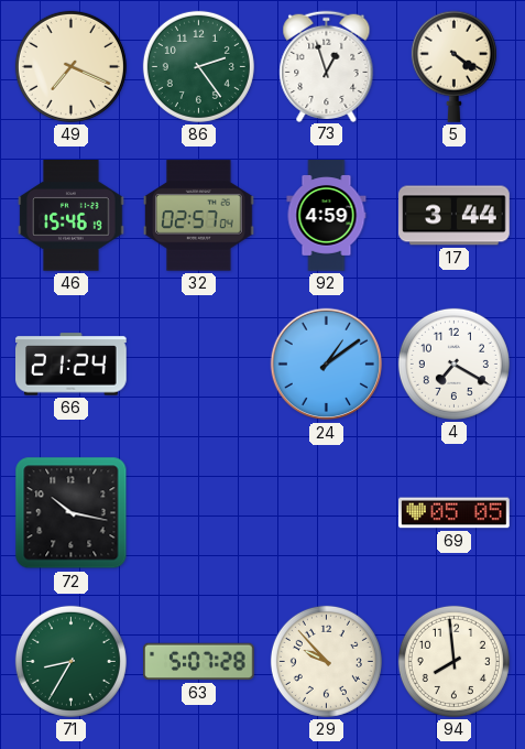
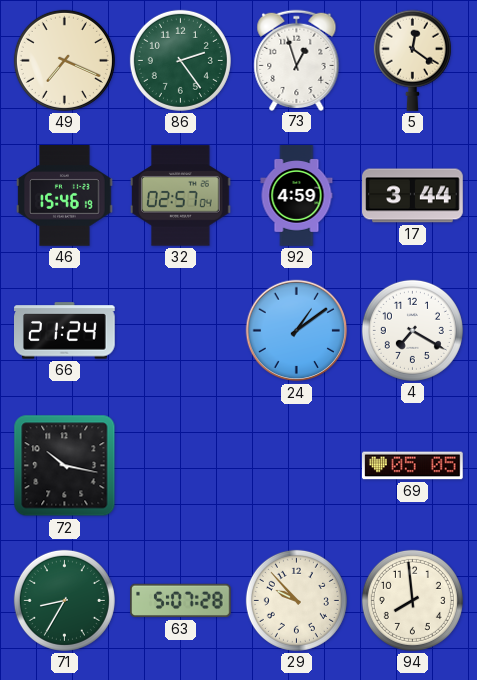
5: 4:21 -> 12:21
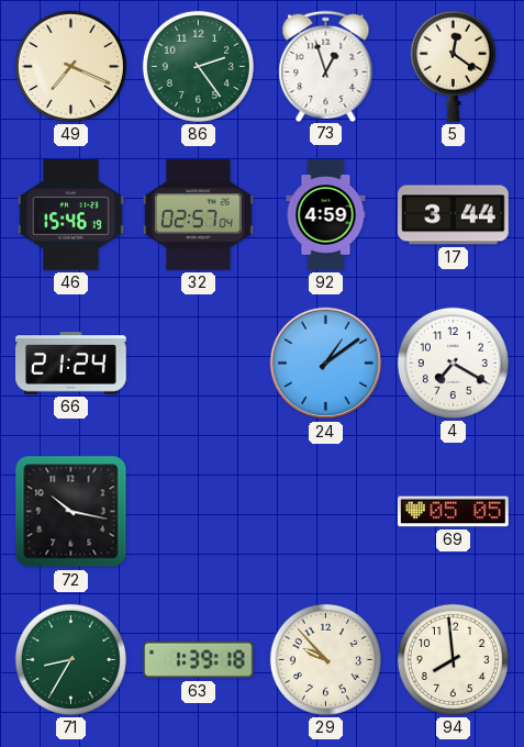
63: 5:07 -> 1:39
